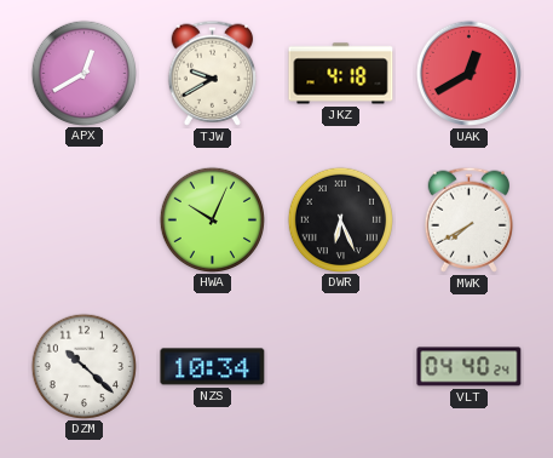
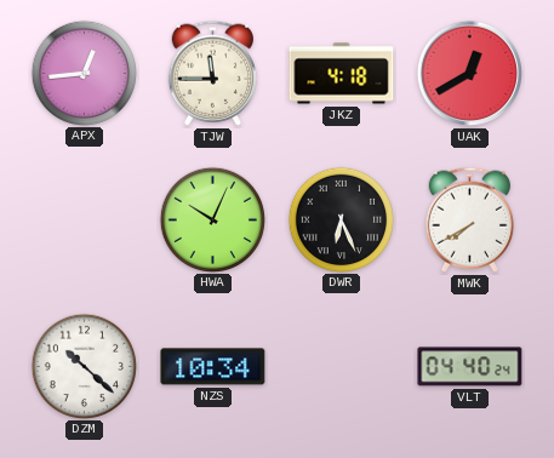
APX: 12:40 -> 12:44
TJW: 9:40 -> 11:45
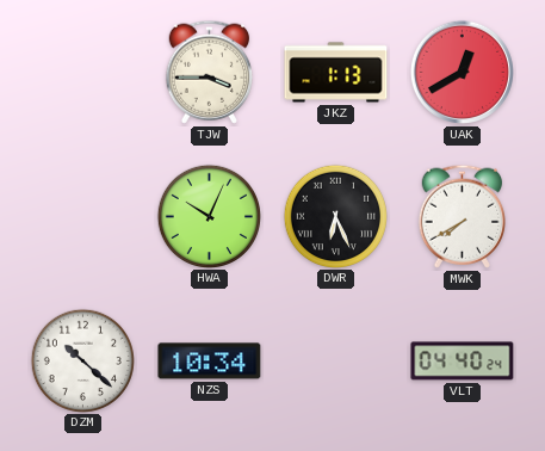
APX: 12:44 -> none
TJW: 11:45 -> 3:45
JKZ: 4:18 -> 1:13
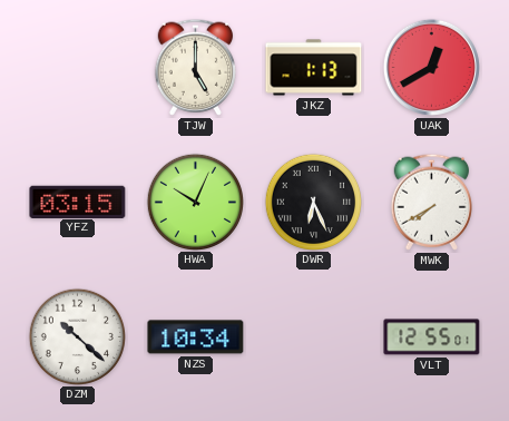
TJW: 3:45 -> 5:00
YFZ: none -> 03:15
VLT: 04:40 -> 12:55
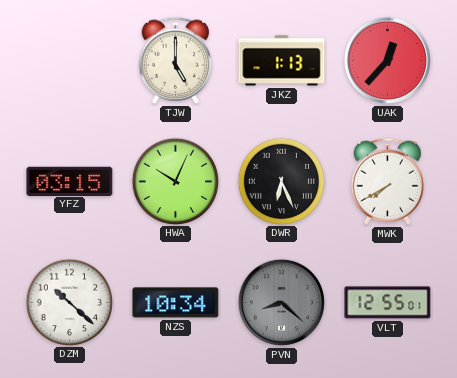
UAK: 12:40 -> 12:37
PVN: none -> 8:22
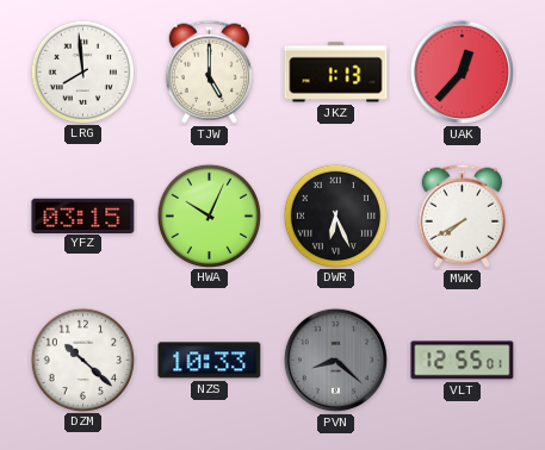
LRG: none -> 7:59
NZS: 10:34 -> 10:33
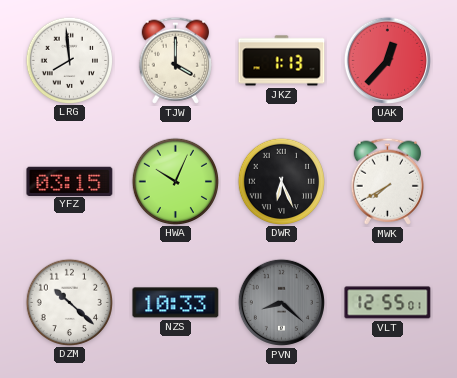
TJW: 5:00 -> 4:00
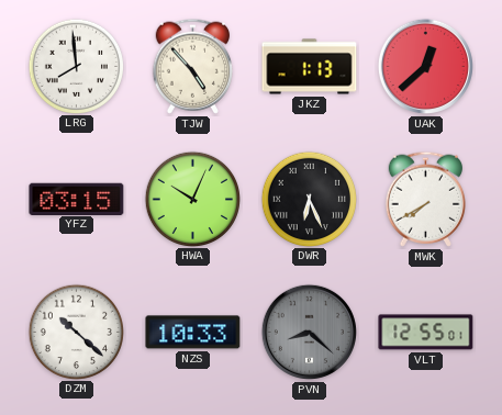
TJW: 4:00 -> 4:53
UAK: 12:37 -> 12:38
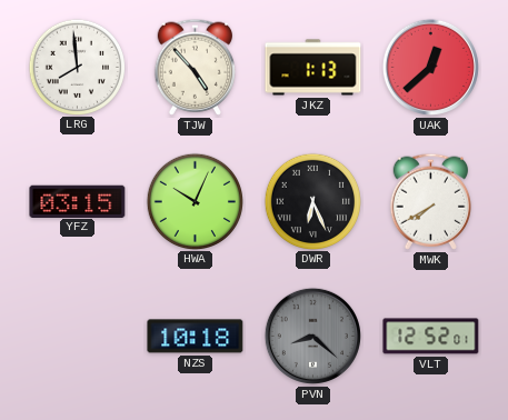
DZM: 10:22 -> none
NZS: 10:33 -> 10:18
VLT: 12:55 -> 12:52
